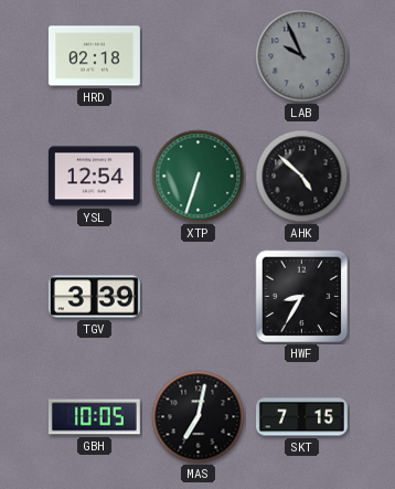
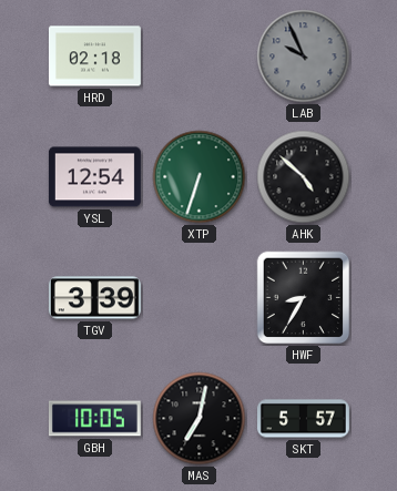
SKT: 7:15 -> 5:57
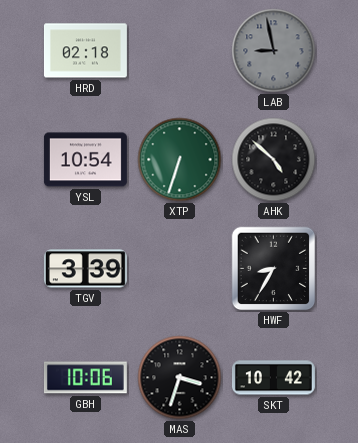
LAB: 9:56 -> 8:58
YSL: 12:54 -> 10:54
GBH: 10:05 -> 10:06
MAS: 7:02 -> 3:33
SKT: 5:57 -> 10:42
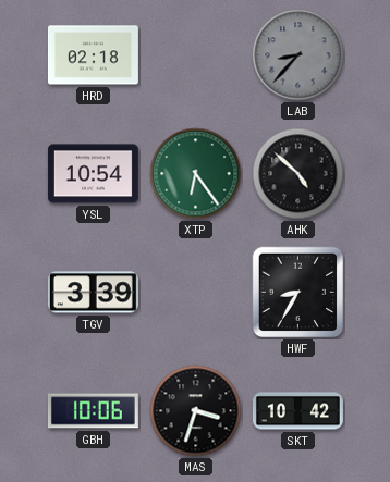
LAB: 8:58 -> 8:37
XTP: 6:33 -> 6:24
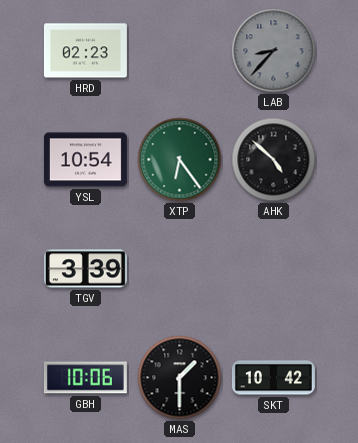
HRD: 02:18 -> 02:23
HWF: 8:35 -> none
MAS: 3:33 -> 1:30
